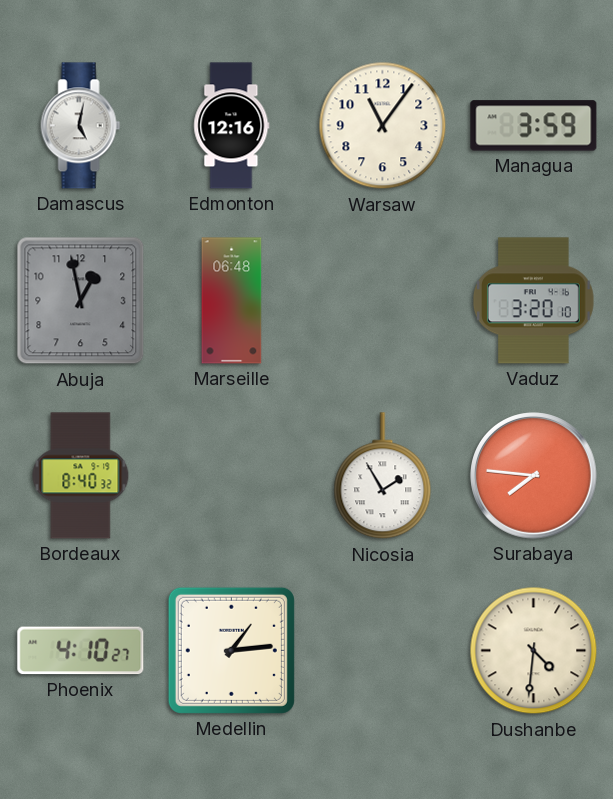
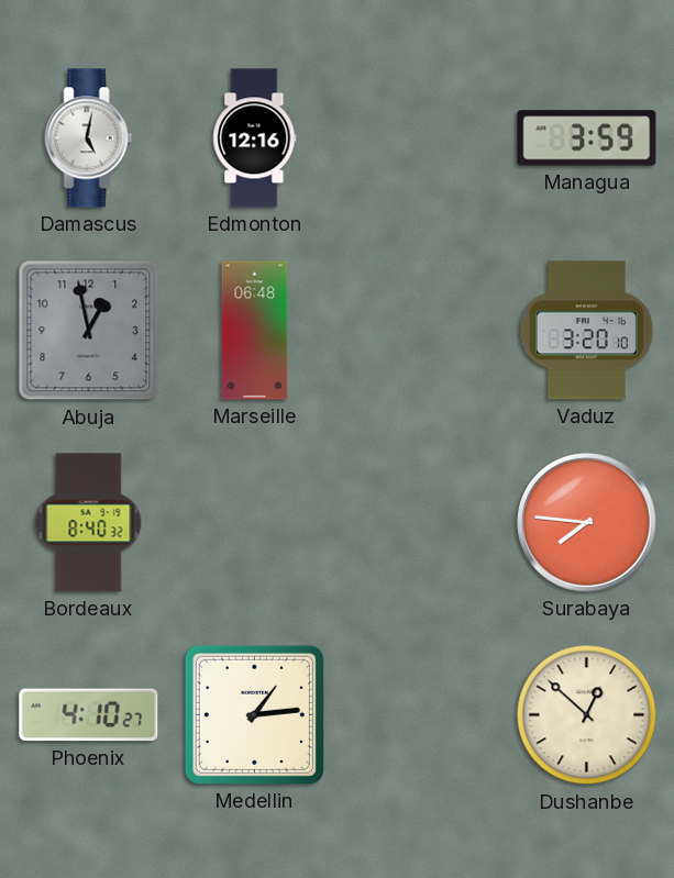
Warsaw: 11:06 -> none
Nicosia: 1:55 -> none
Dushanbe: 4:31 -> 12:52
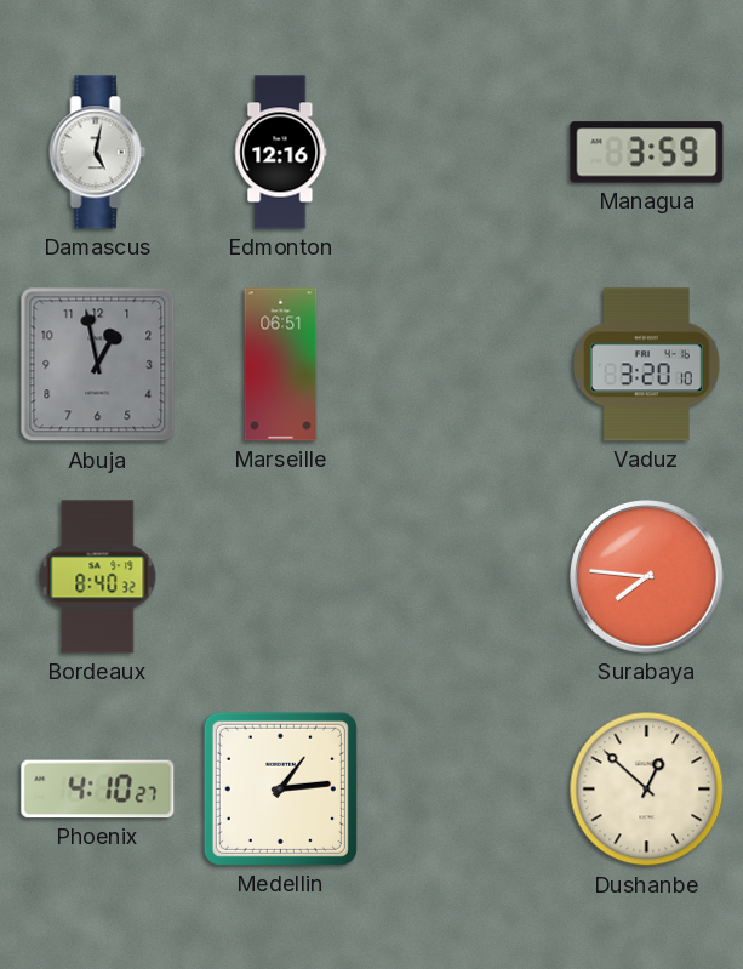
Marseille: 06:48 -> 06:51
